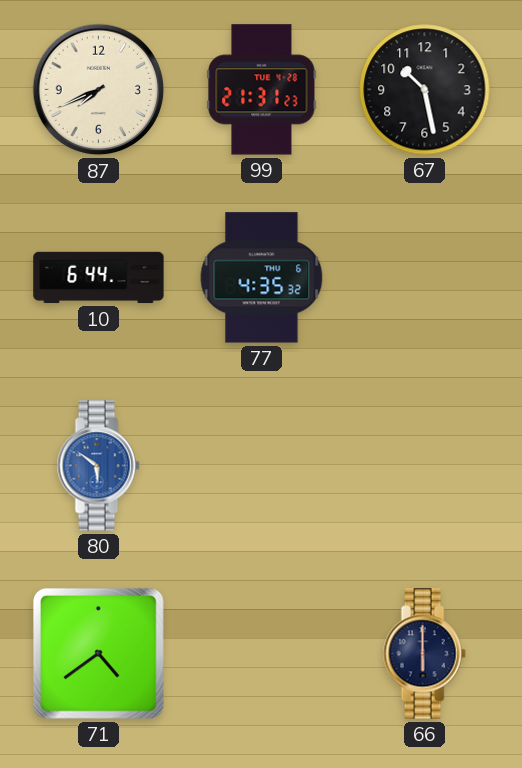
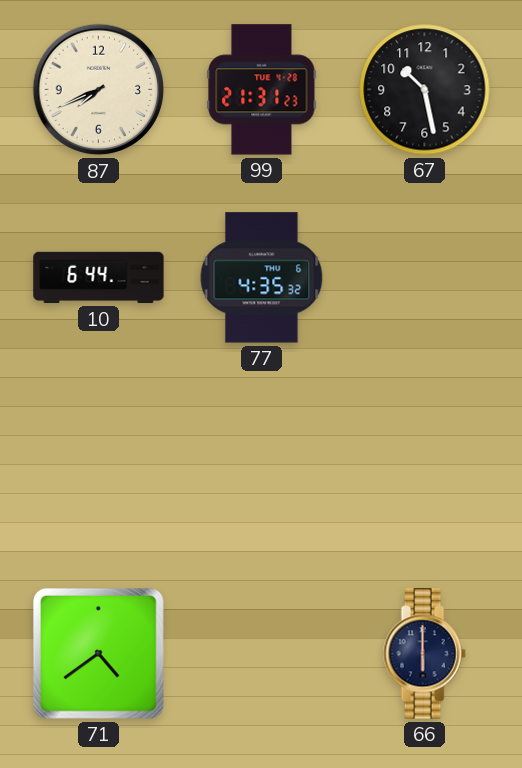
80: 5:51 -> none
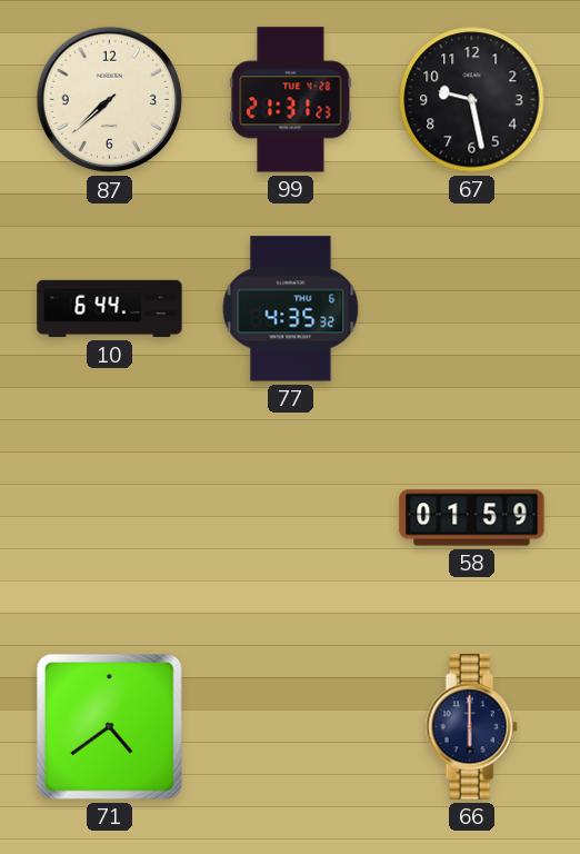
87: 7:41 -> 7:38
67: 10:28 -> 9:28
58: none -> 01:59
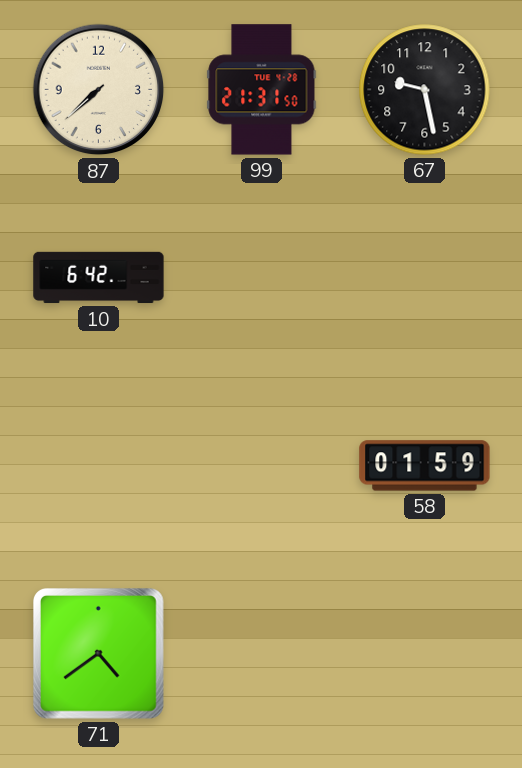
99: 21:31:23 -> 21:31:50
10: 6:44 -> 6:42
77: 4:35 -> none
66: 6:00 -> none
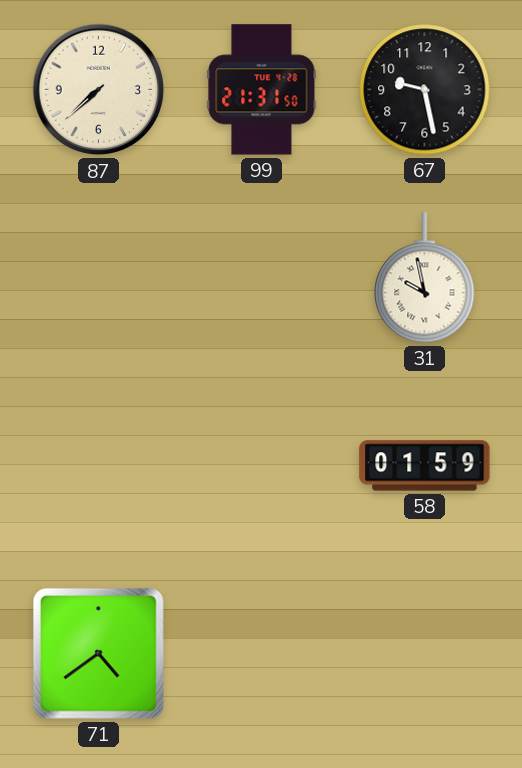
10: 6:42 -> none
31: none -> 9:58
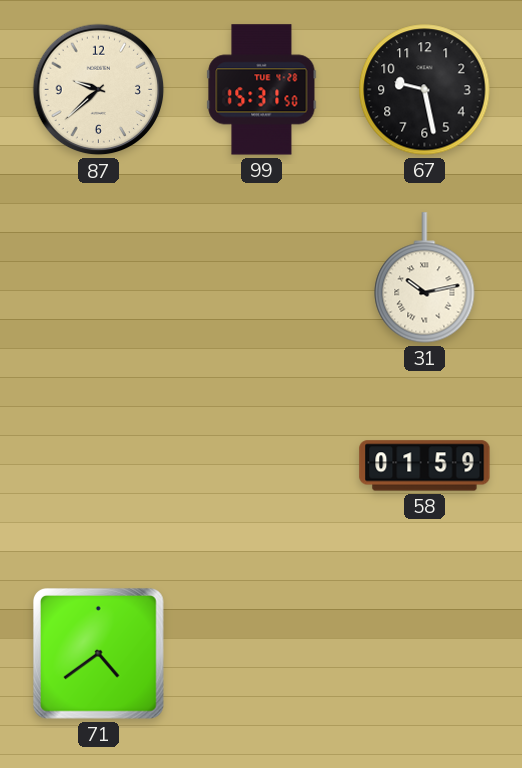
87: 7:38 -> 9:38
99: 21:31 -> 15:31
31: 9:58 -> 10:13
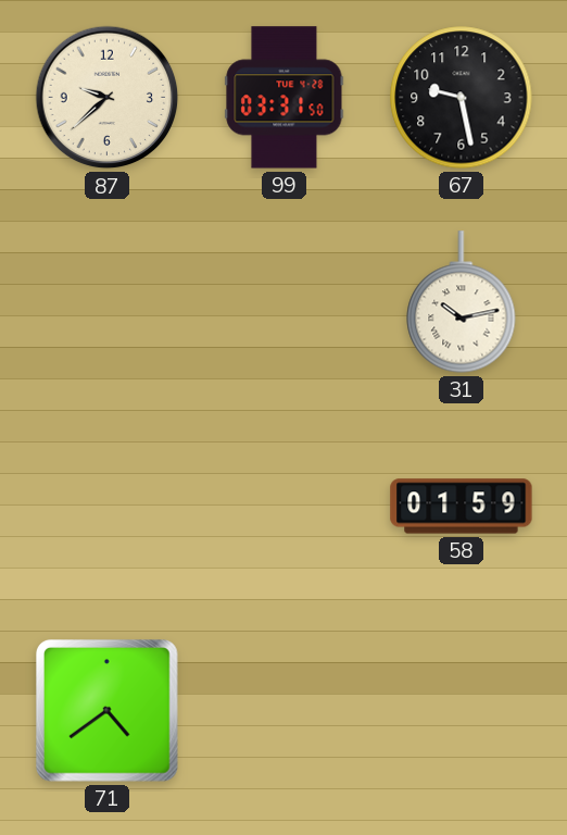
99: 15:31 -> 03:31
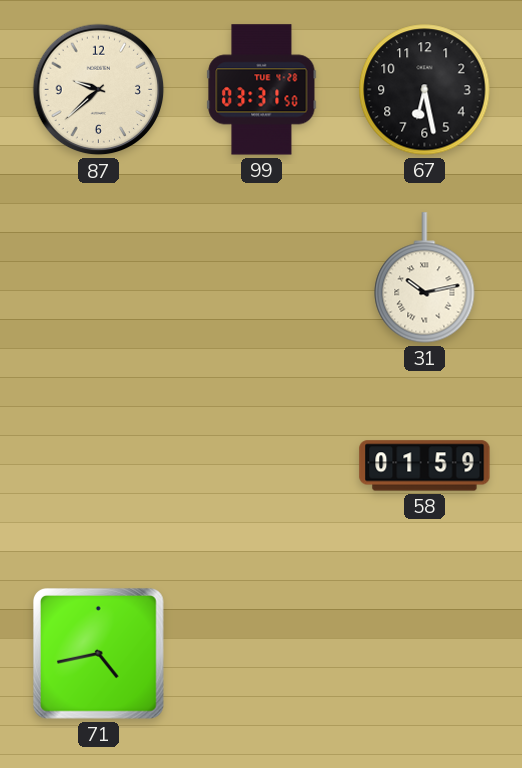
67: 9:28 -> 6:28
71: 4:39 -> 4:43
